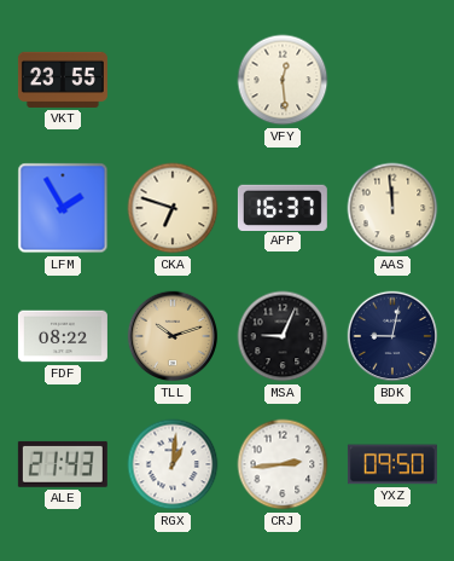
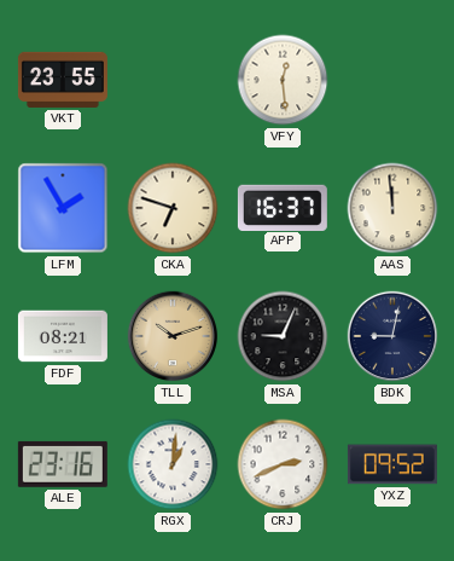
FDF: 08:22 -> 08:21
ALE: 21:43 -> 23:16
CRJ: 2:44 -> 2:41
YXZ: 09:50 -> 09:52
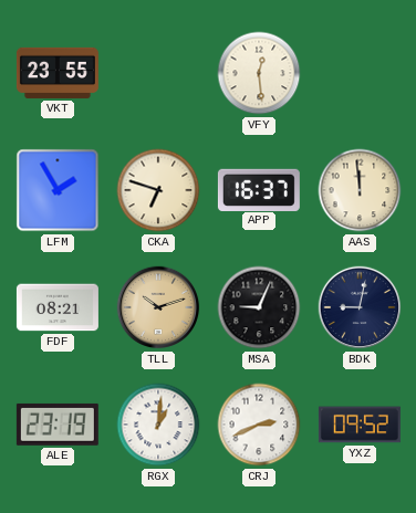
ALE: 23:16 -> 23:19
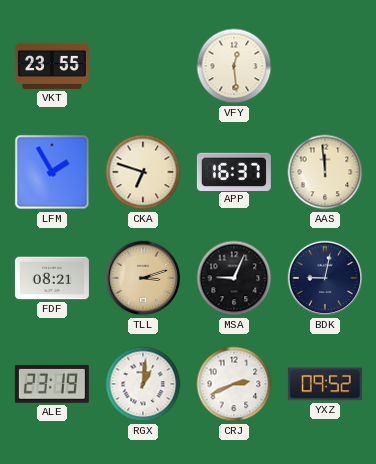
TLL: 10:12 -> 3:12
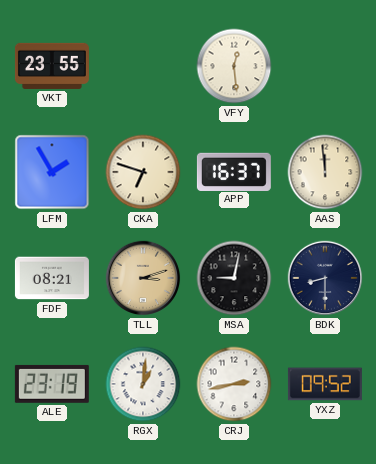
MSA: 9:04 -> 9:02
BDK: 9:02 -> 8:30
CRJ: 2:41 -> 2:43
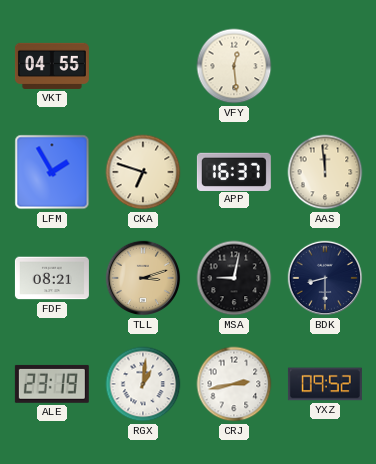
VKT: 23:55 -> 04:55
